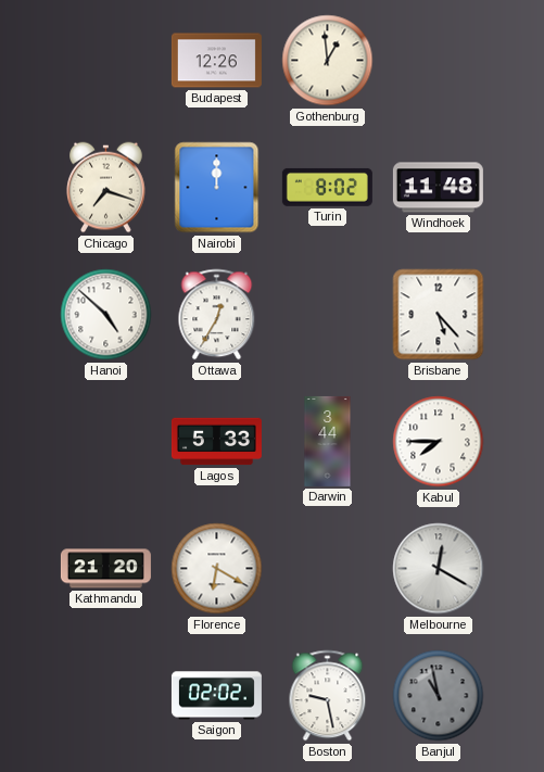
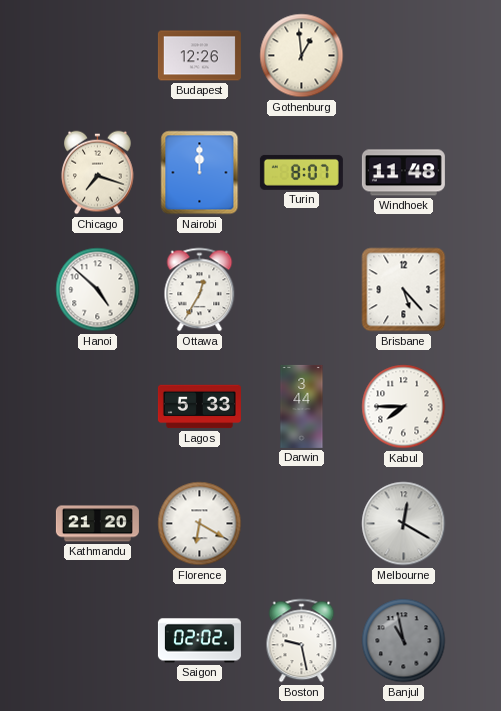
Turin: 8:02 -> 8:07
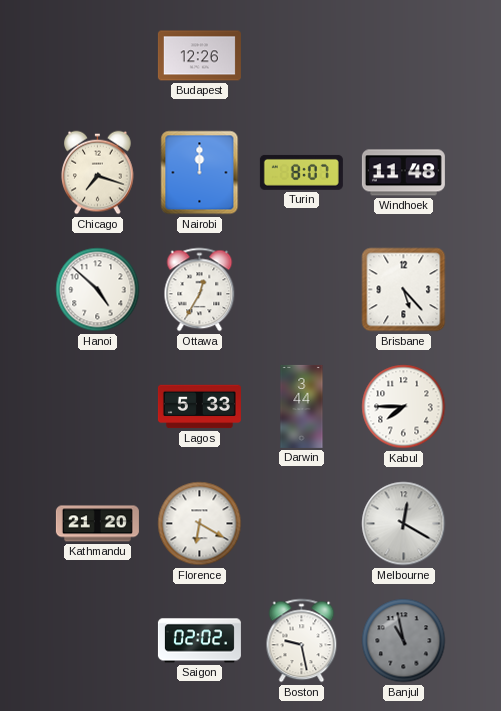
Gothenburg: 12:59 -> none
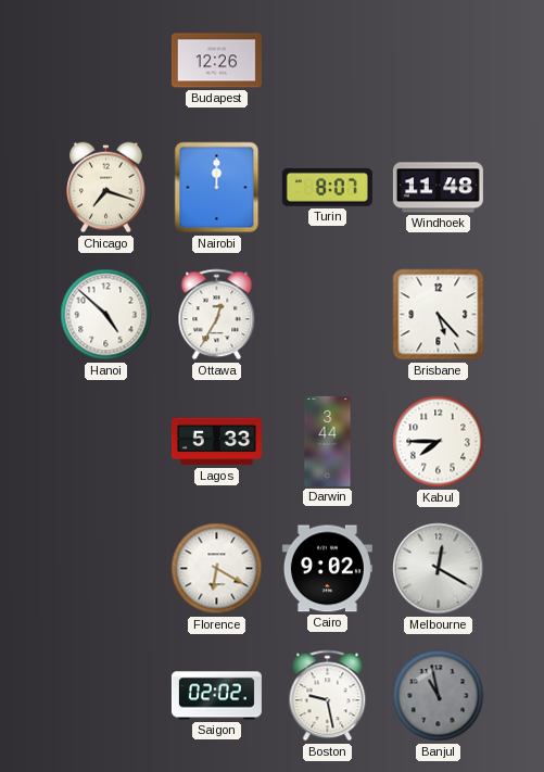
Kathmandu: 21:20 -> none
Cairo: none -> 9:02
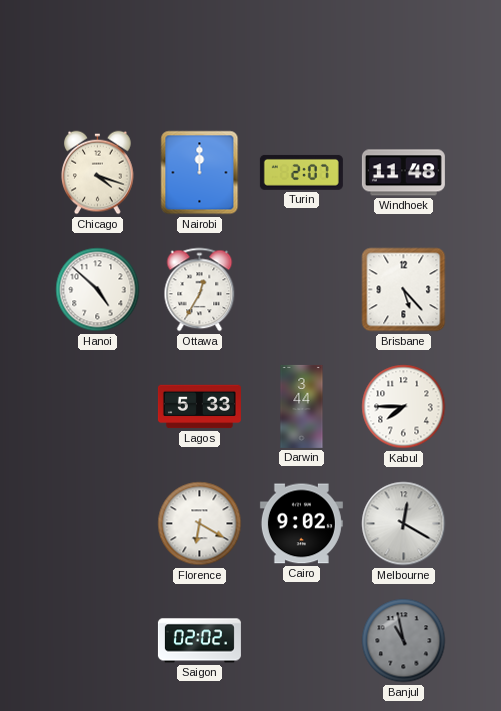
Budapest: 12:26 -> none
Chicago: 7:18 -> 4:18
Turin: 8:07 -> 2:07
Boston: 9:28 -> none
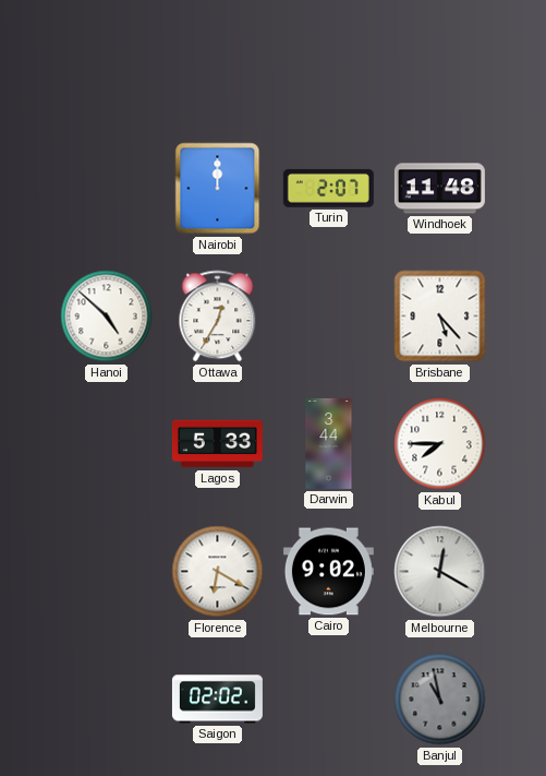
Chicago: 4:18 -> none
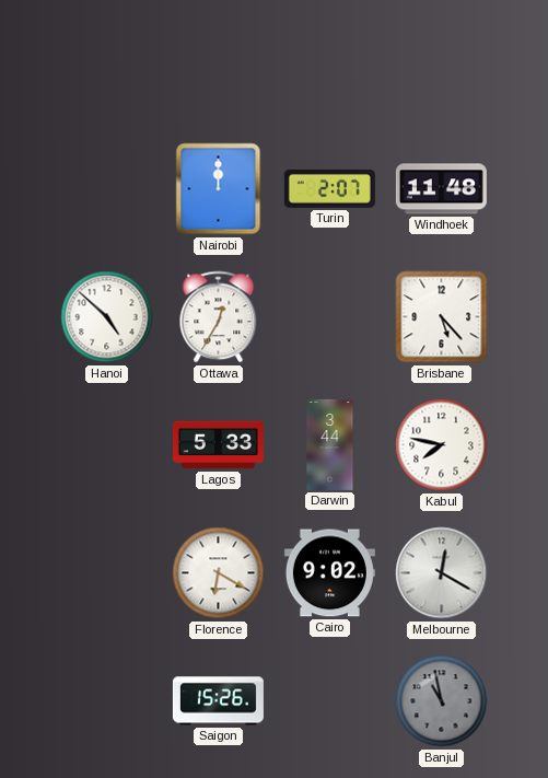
Kabul: 7:45 -> 7:47
Saigon: 02:02 -> 15:26
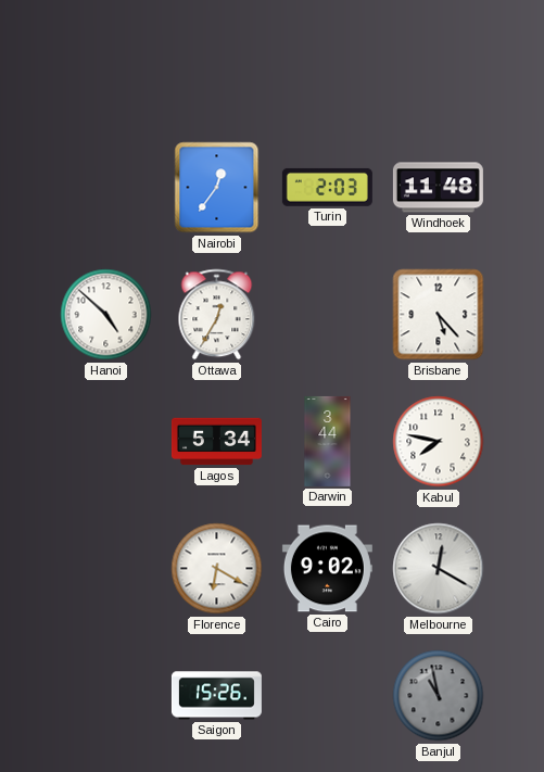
Nairobi: 12:00 -> 12:36
Turin: 2:07 -> 2:03
Lagos: 5:33 -> 5:34
